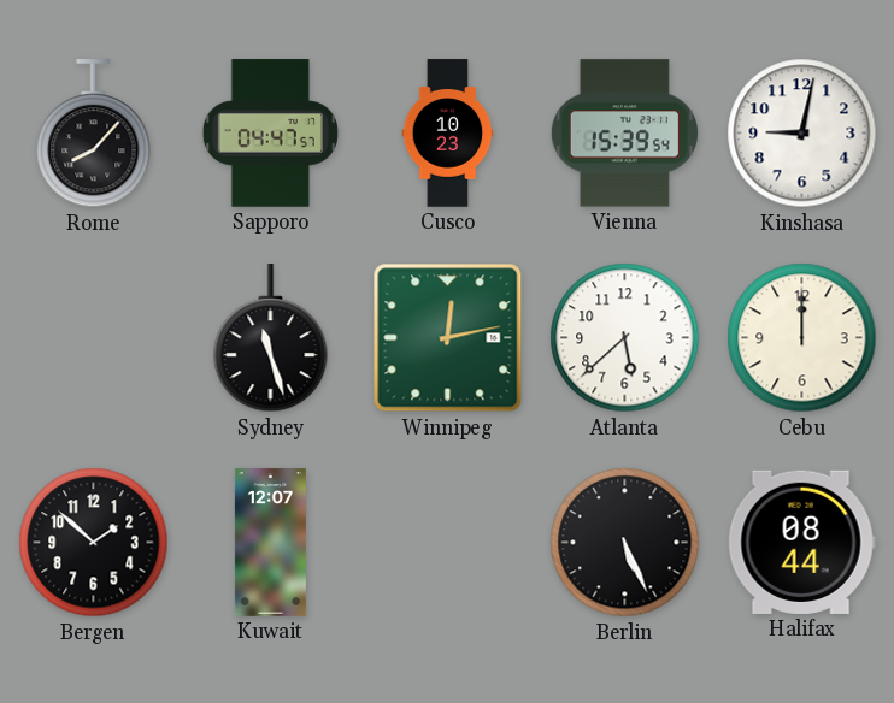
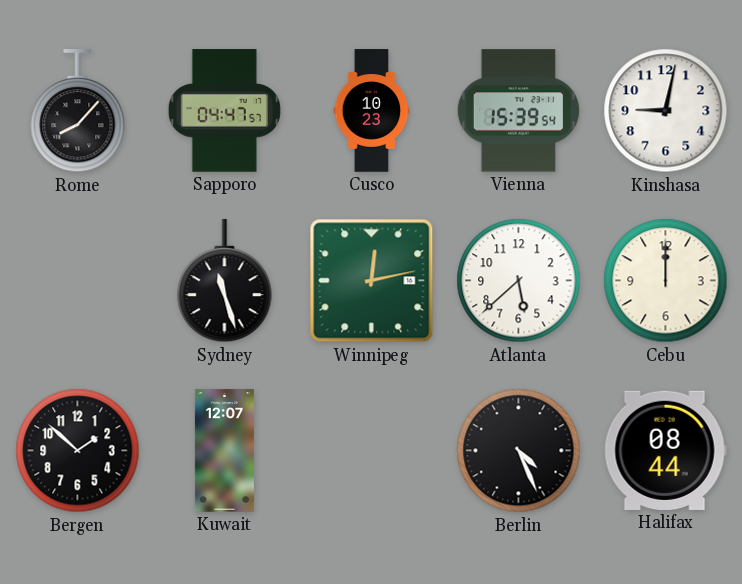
Berlin: 5:26 -> 4:26
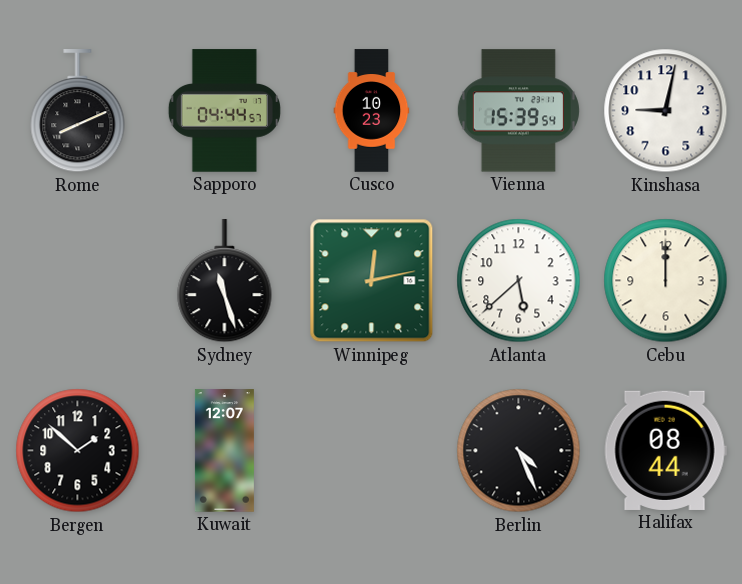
Rome: 8:07 -> 8:11
Sapporo: 04:47 -> 04:44
